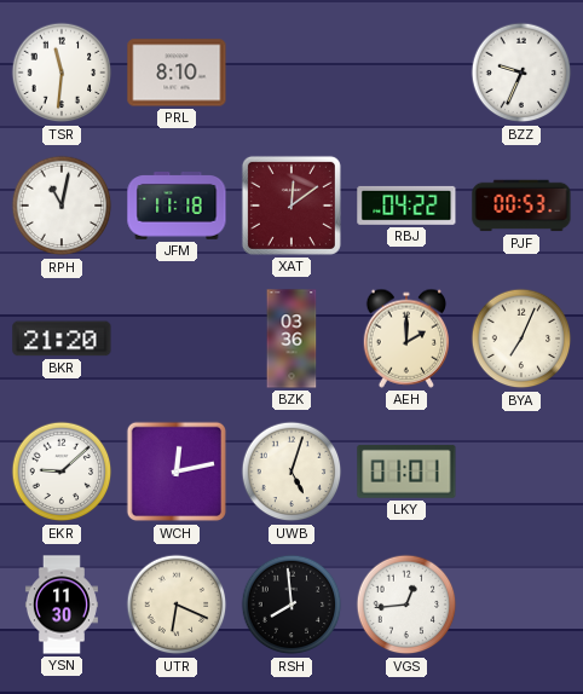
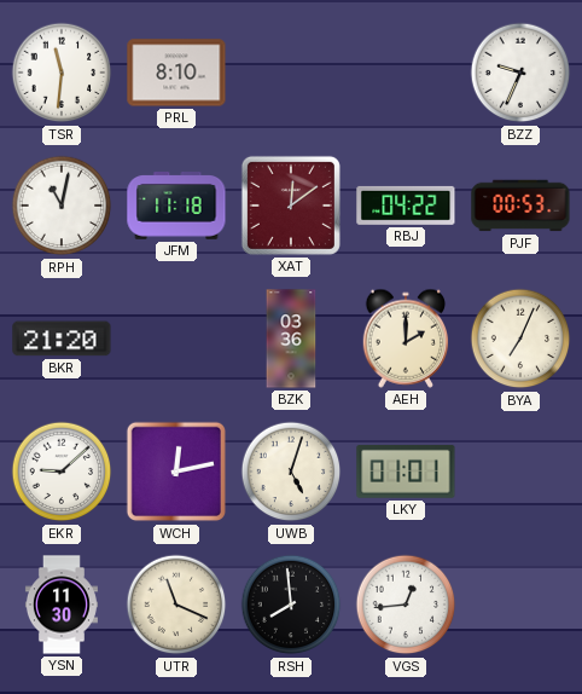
UTR: 6:19 -> 11:19
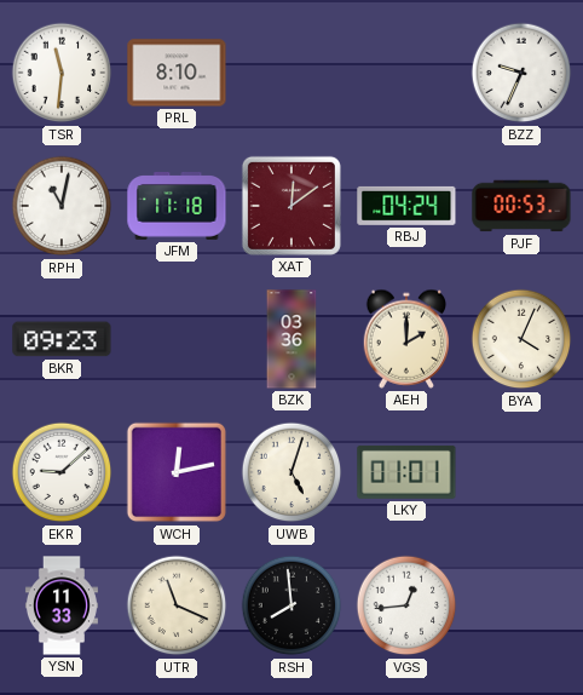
RBJ: 04:22 -> 04:24
BKR: 21:20 -> 09:23
BYA: 7:04 -> 4:04
YSN: 11:30 -> 11:33
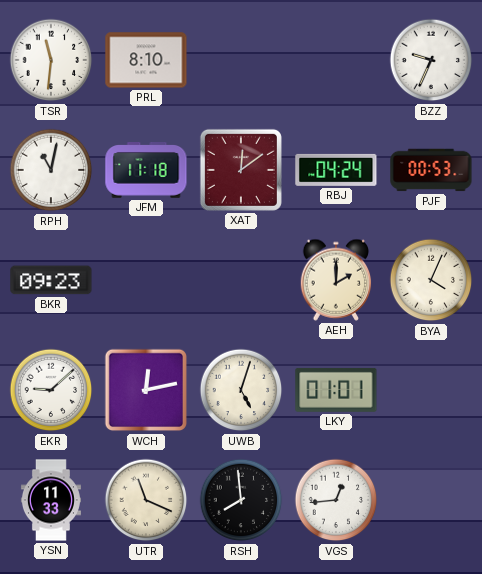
BZK: 03:36 -> none
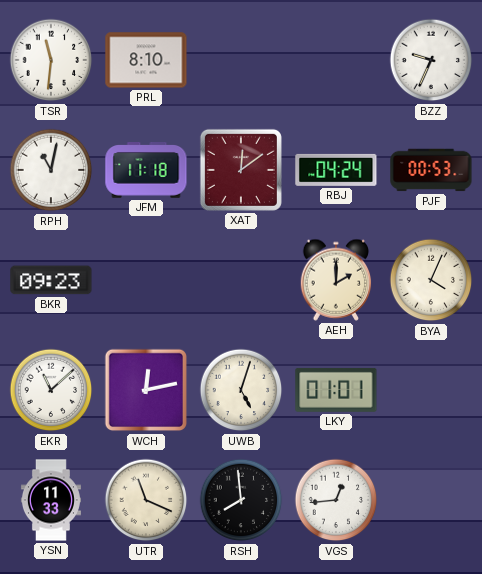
EKR: 9:08 -> 11:08
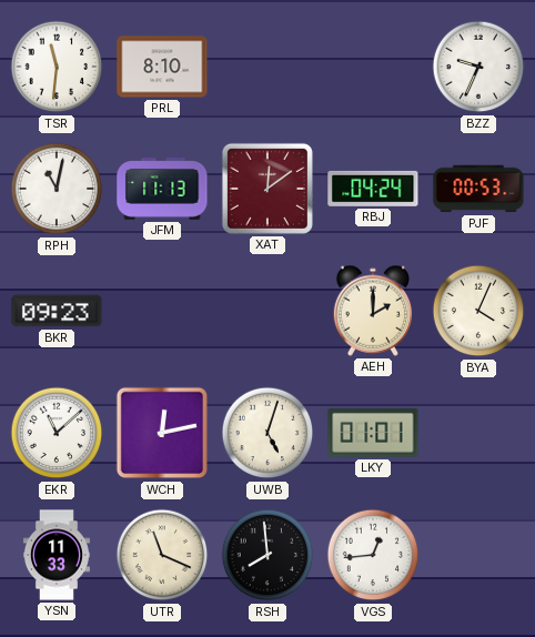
JFM: 11:18 -> 11:13
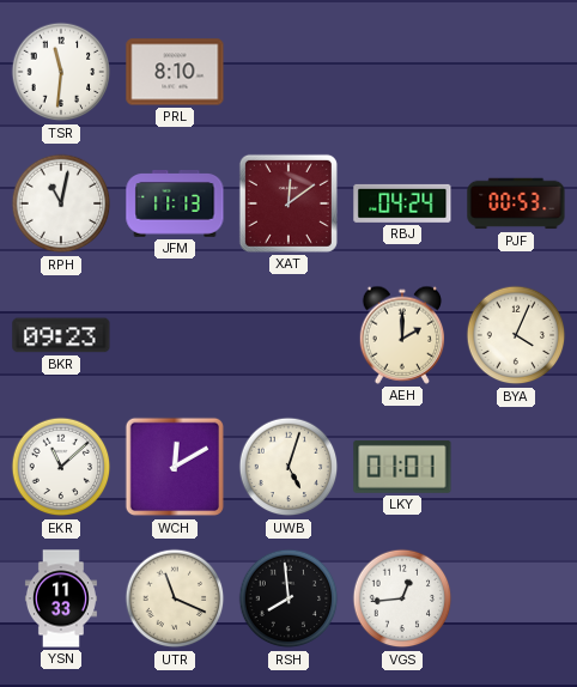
BZZ: 9:34 -> none
WCH: 12:13 -> 12:10
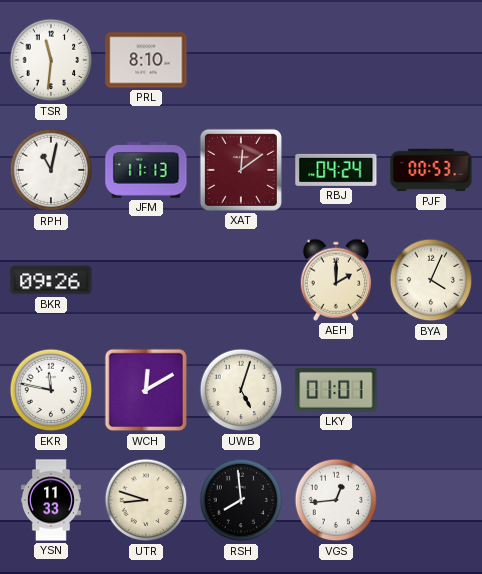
BKR: 09:23 -> 09:26
EKR: 11:08 -> 11:47
UTR: 11:19 -> 8:48
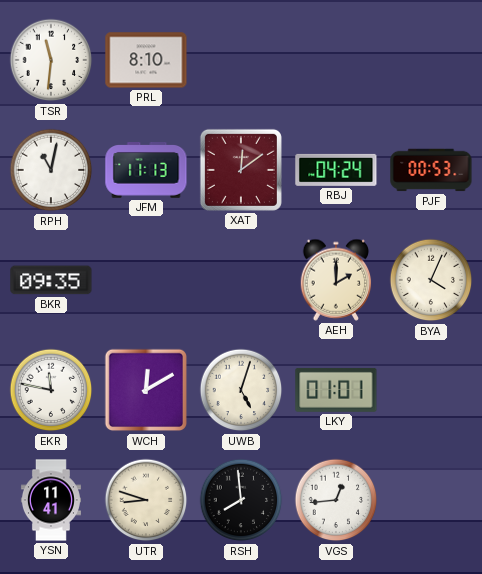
BKR: 09:26 -> 09:35
YSN: 11:33 -> 11:41
